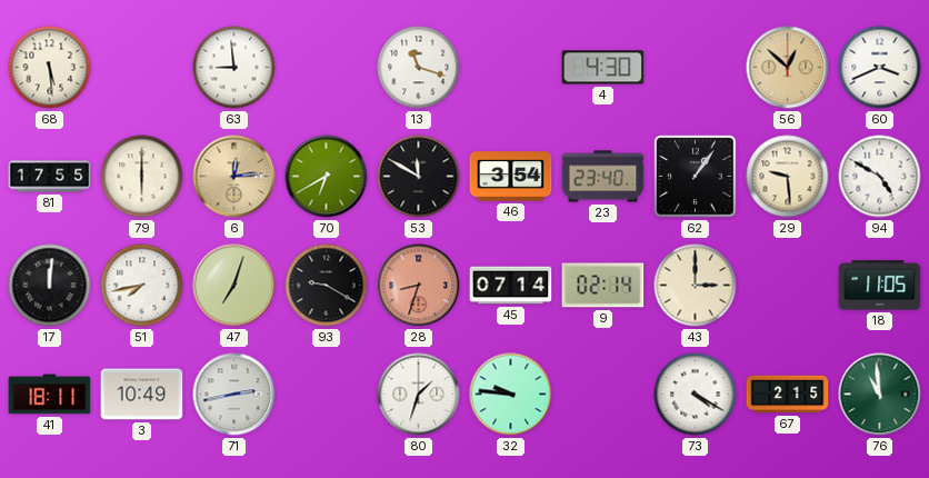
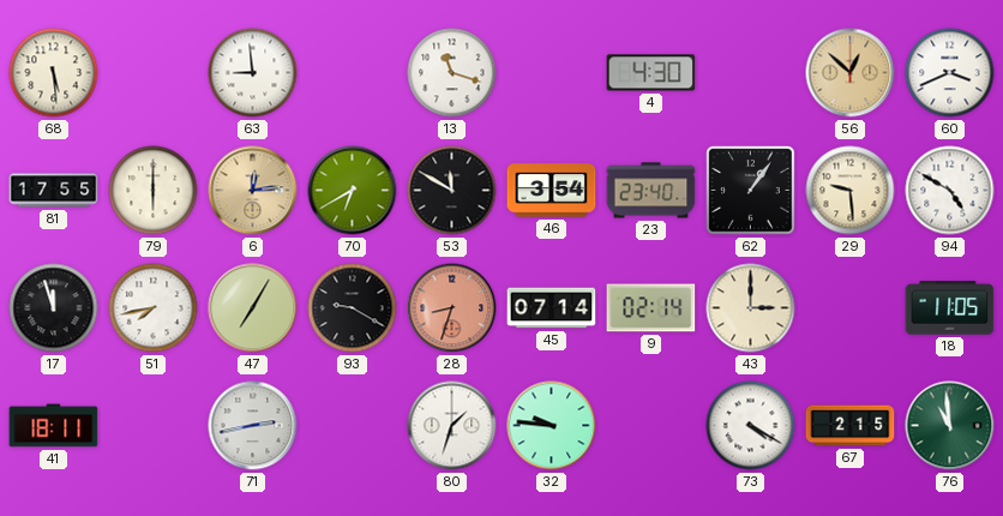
17: 12:01 -> 11:57
47: 7:03 -> 7:05
3: 10:49 -> none
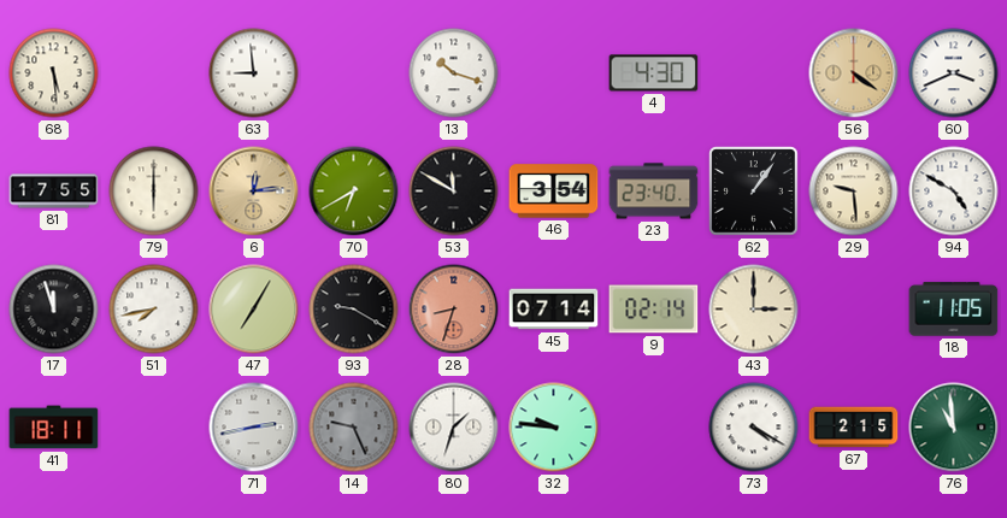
13: 11:18 -> 10:18
56: 12:52 -> 4:21
14: none -> 9:26
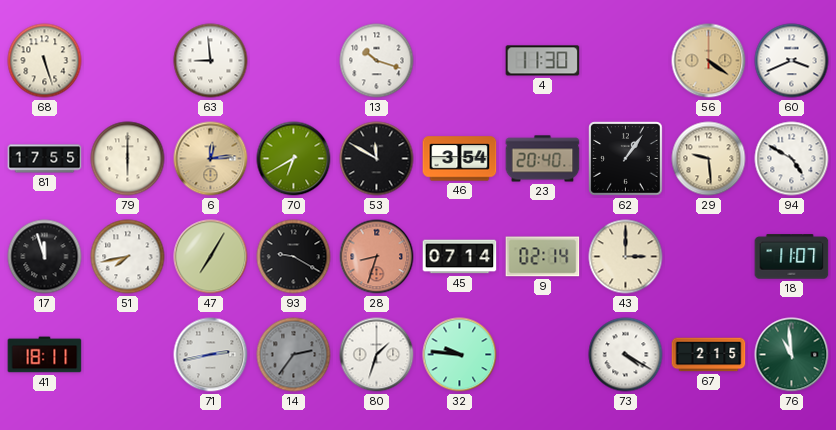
68: 5:29 -> 5:27
4: 4:30 -> 11:30
23: 23:40 -> 20:40
18: 11:05 -> 11:07
14: 9:26 -> 2:36
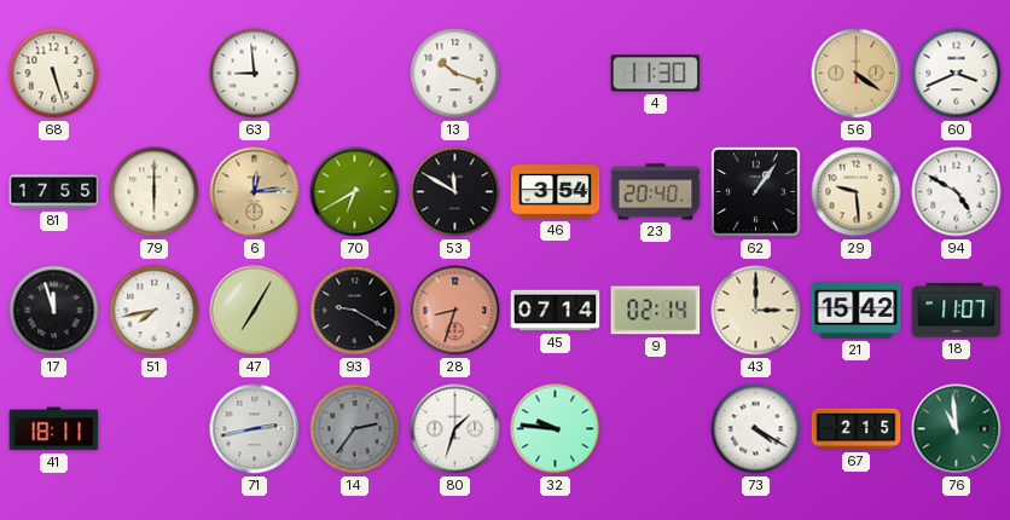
21: none -> 15:42
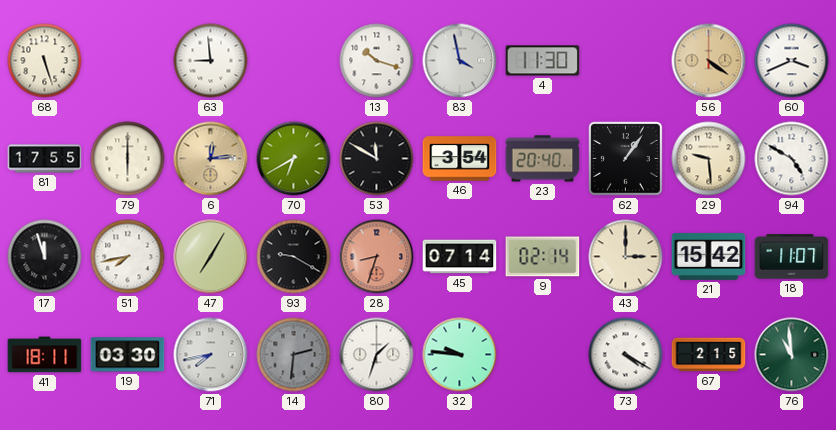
83: none -> 3:58
19: none -> 03:30
71: 2:43 -> 7:43
14: 2:36 -> 2:31
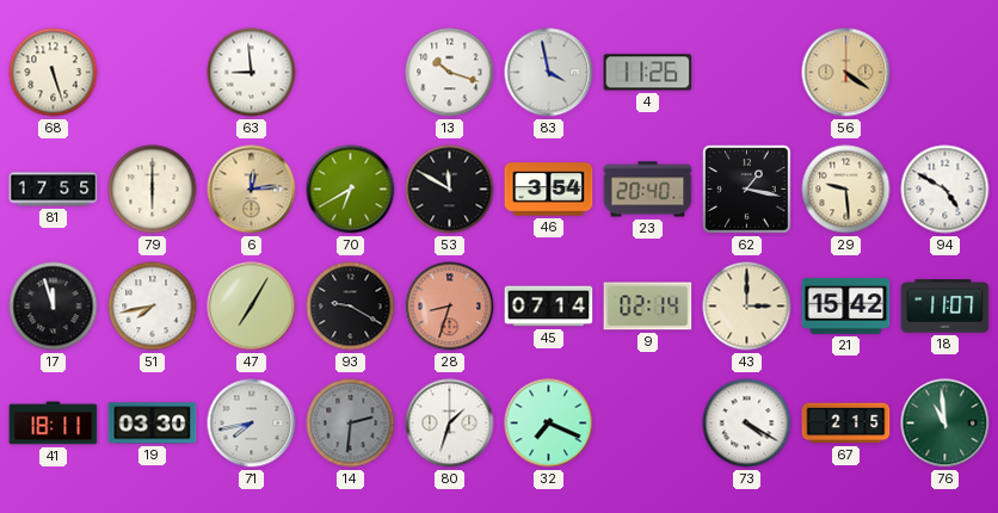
4: 11:30 -> 11:26
60: 3:41 -> none
62: 1:06 -> 1:17
32: 9:46 -> 7:19
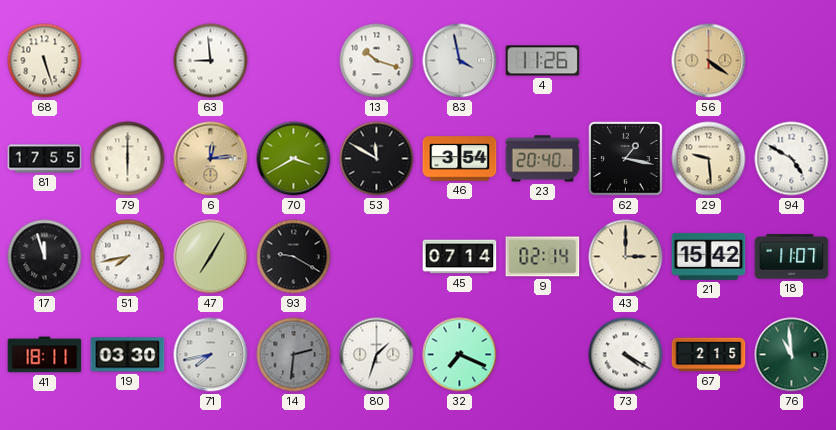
70: 6:40 -> 3:40
28: 8:33 -> none
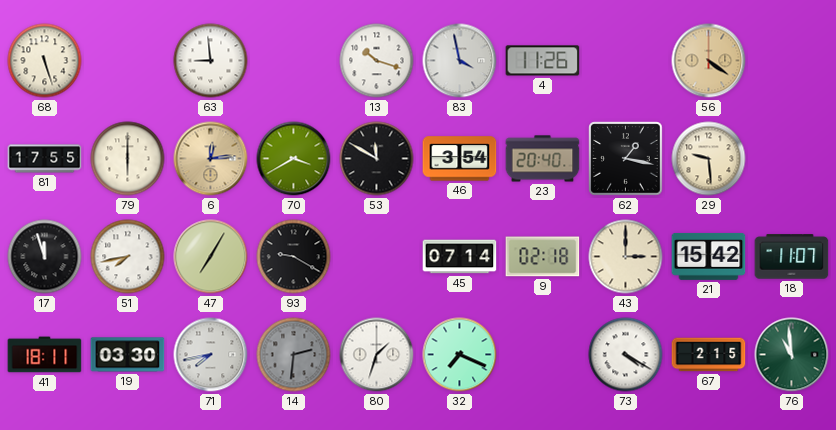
94: 4:50 -> none
9: 02:14 -> 02:18
